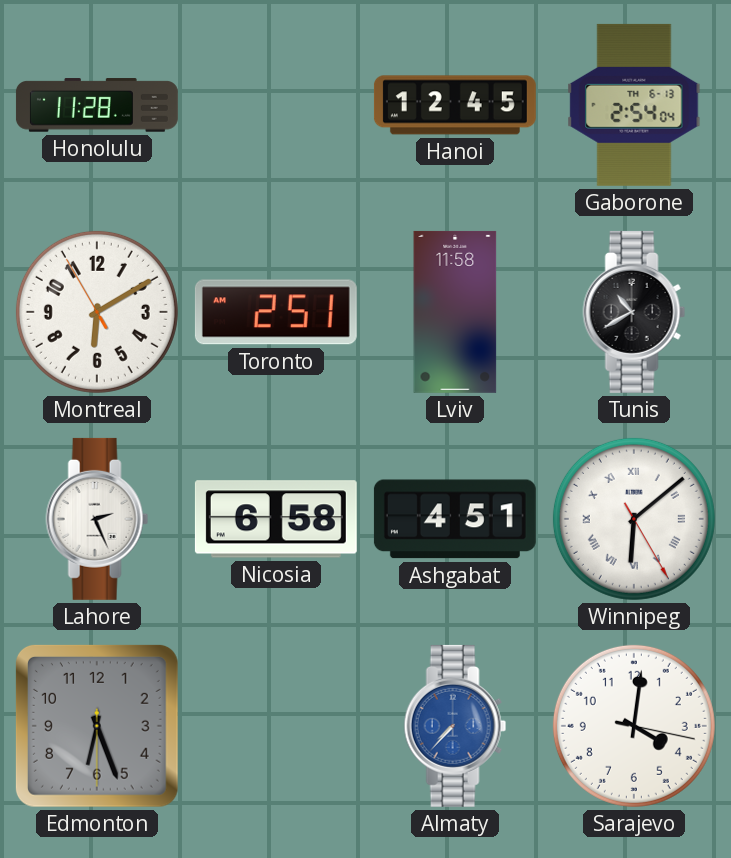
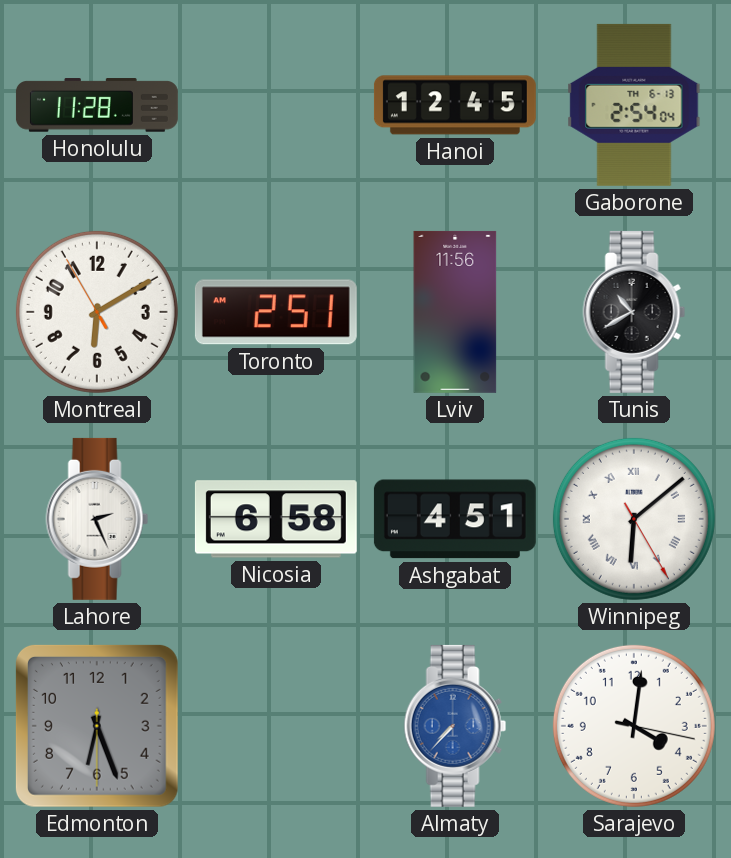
Lviv: 11:58 -> 11:56
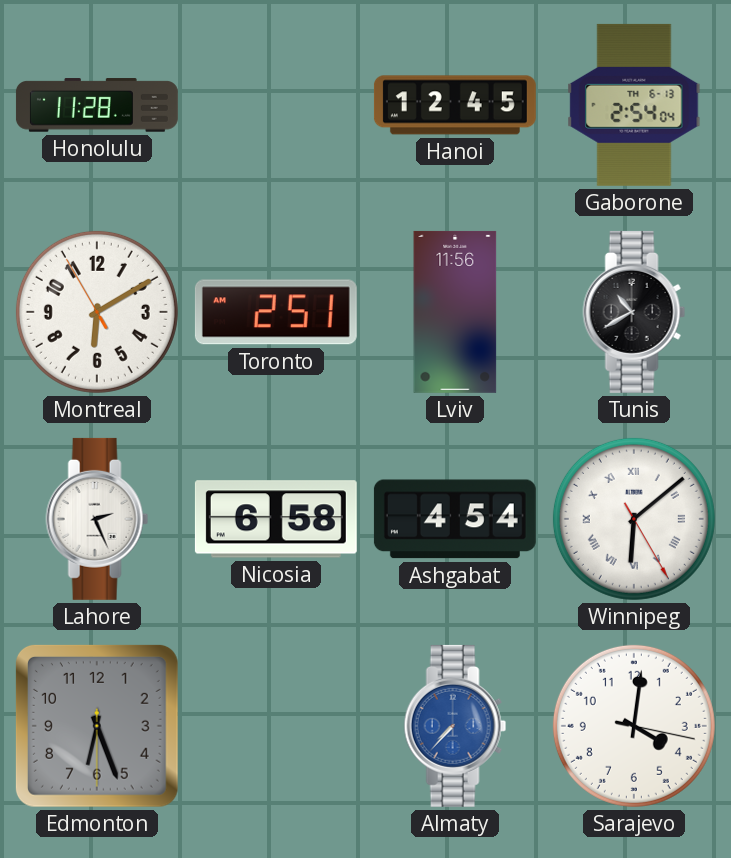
Ashgabat: 4:51 -> 4:54
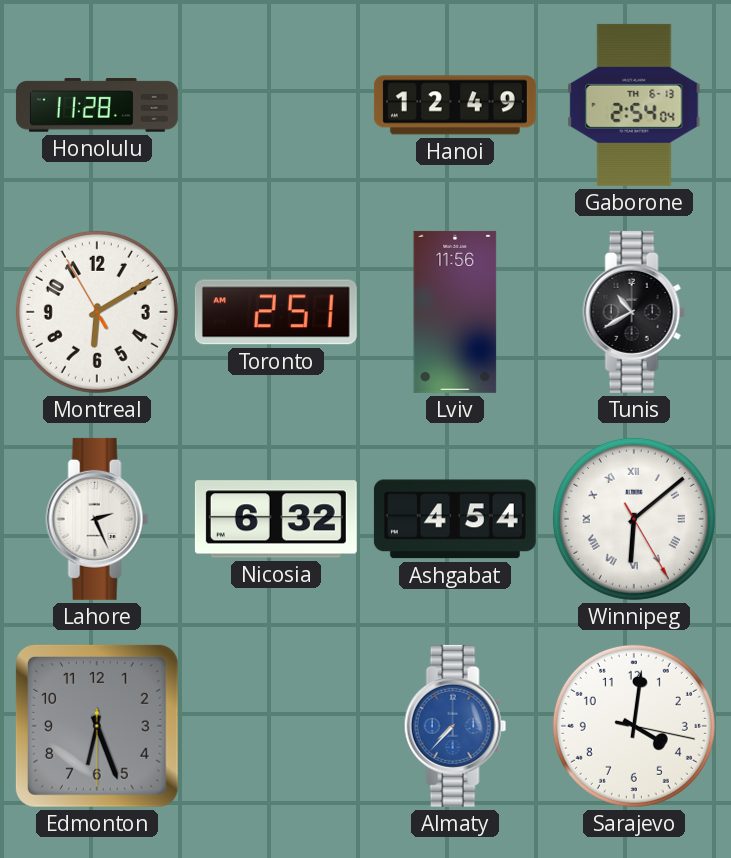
Hanoi: 12:45 -> 12:49
Nicosia: 6:58 -> 6:32
